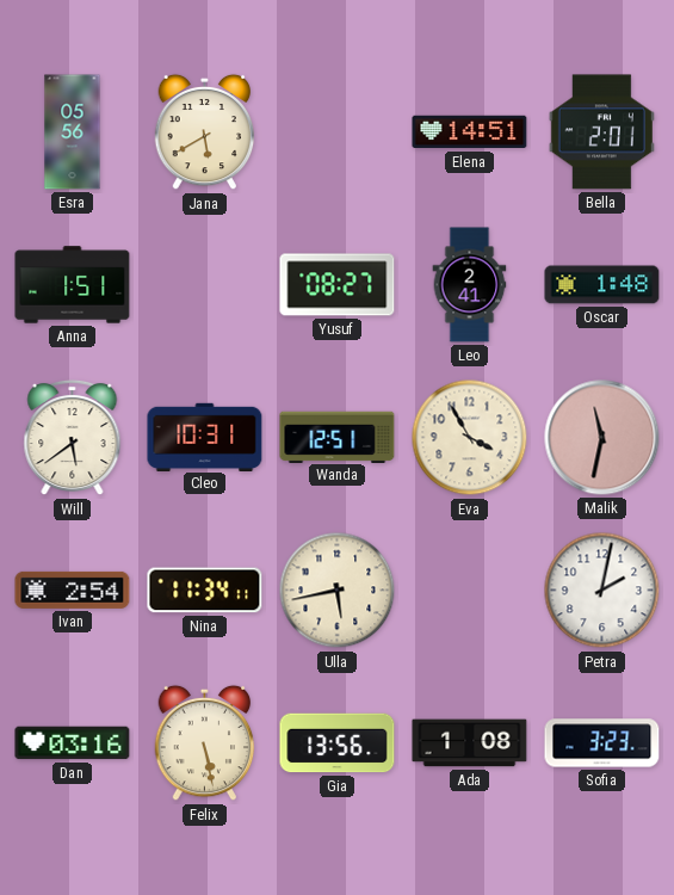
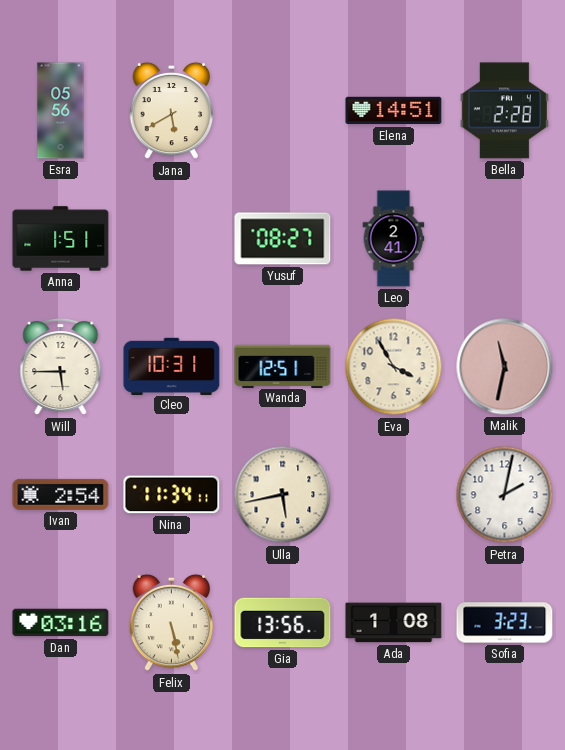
Bella: 2:01 -> 2:28
Oscar: 1:48 -> none
Will: 5:39 -> 5:45
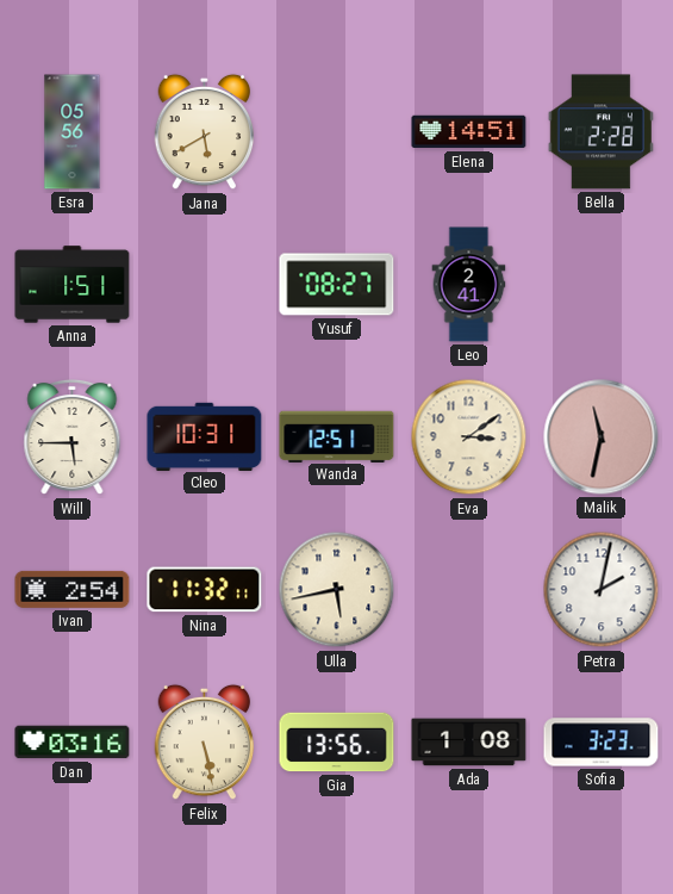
Eva: 3:55 -> 3:09
Nina: 11:34 -> 11:32
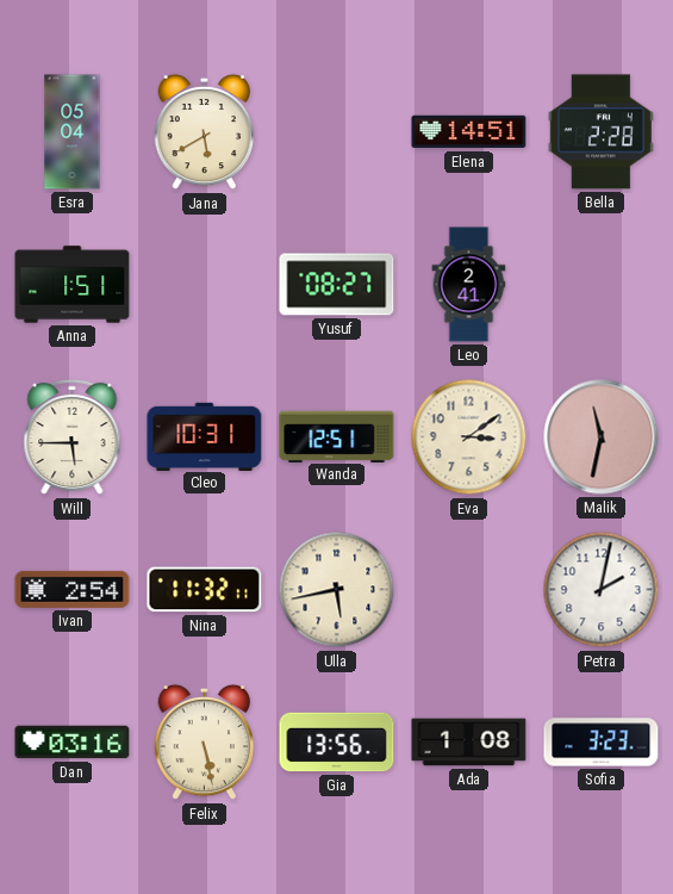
Esra: 05:56 -> 05:04
